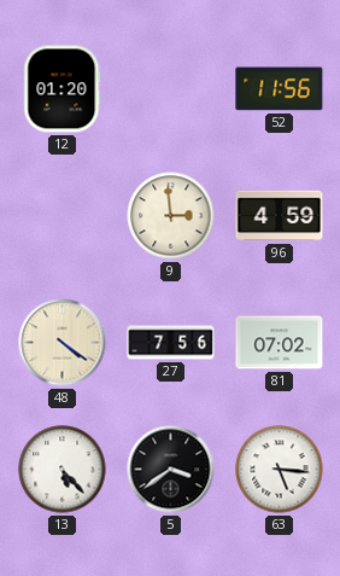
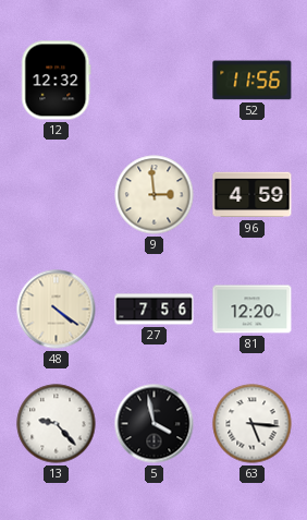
12: 01:20 -> 12:32
81: 07:02 -> 12:20
13: 5:23 -> 9:23
5: 3:39 -> 3:58
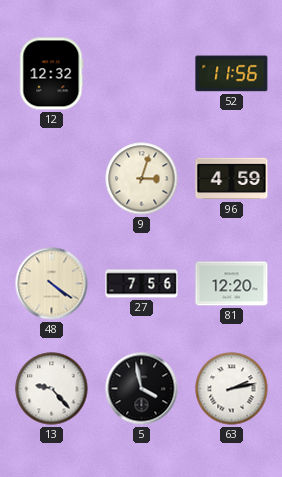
9: 2:59 -> 3:03
63: 5:16 -> 2:13
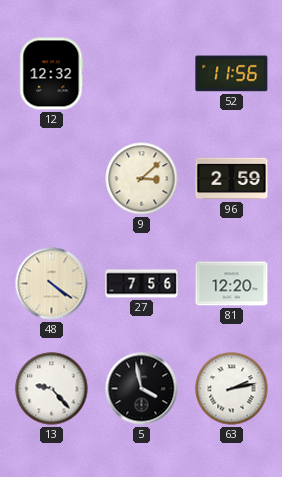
9: 3:03 -> 3:08
96: 4:59 -> 2:59
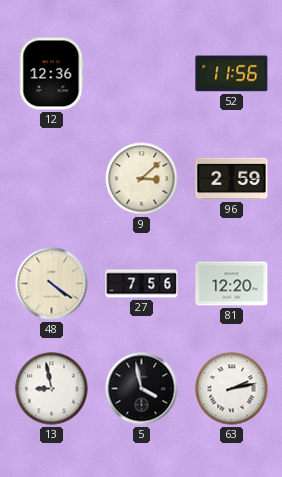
12: 12:32 -> 12:36
13: 9:23 -> 8:58
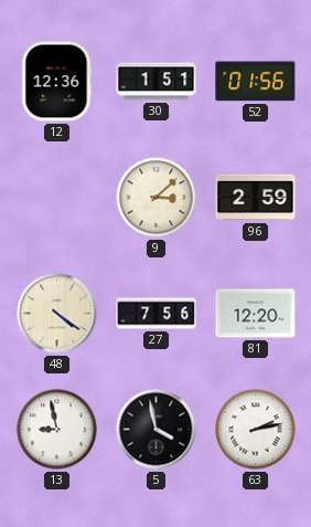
30: none -> 1:51
52: 11:56 -> 01:56
